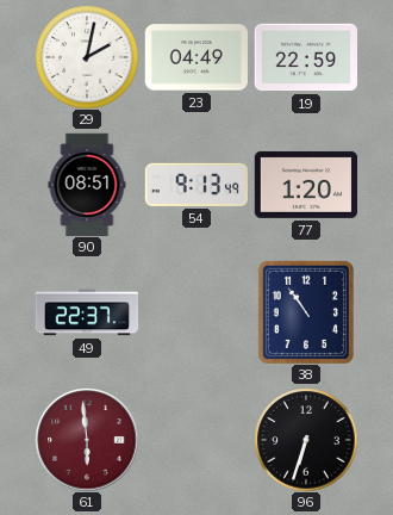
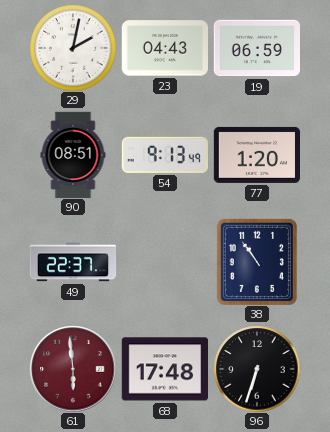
23: 04:49 -> 04:43
19: 22:59 -> 06:59
68: none -> 17:48
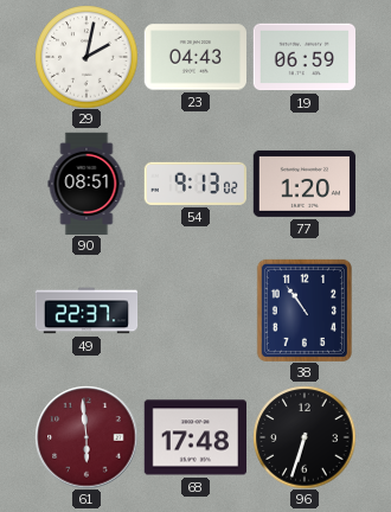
54: 9:13:49 -> 9:13:02
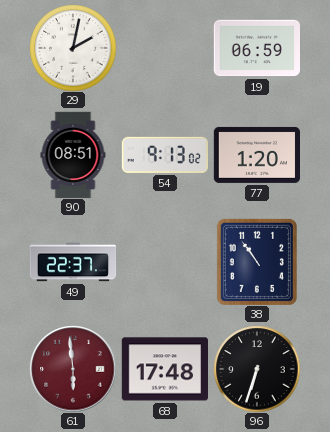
23: 04:43 -> none
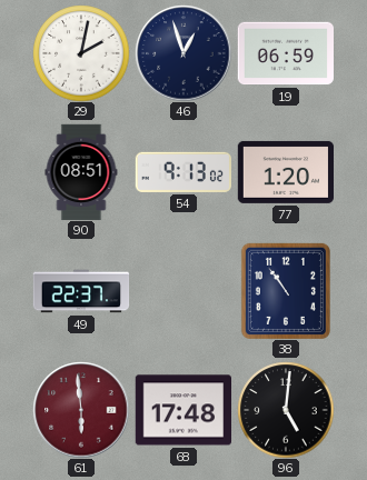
46: none -> 12:57
96: 6:33 -> 5:01
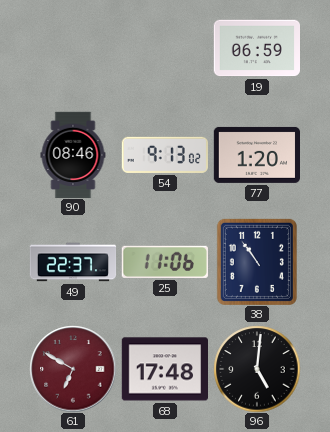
29: 2:02 -> none
46: 12:57 -> none
90: 08:51 -> 08:46
25: none -> 11:06
61: 5:59 -> 6:50
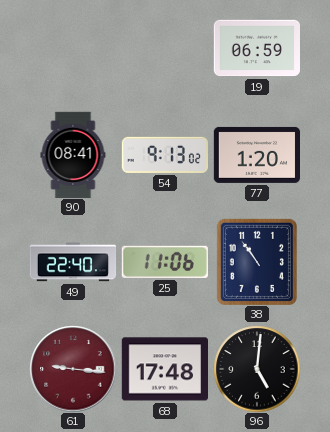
90: 08:46 -> 08:41
49: 22:37 -> 22:40
61: 6:50 -> 9:16
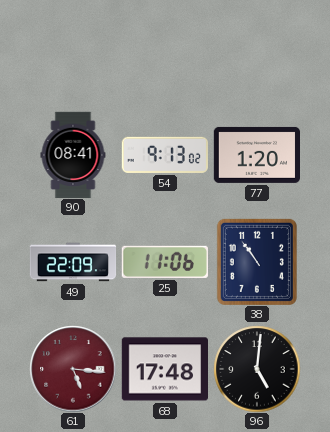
19: 06:59 -> none
49: 22:40 -> 22:09
61: 9:16 -> 5:16
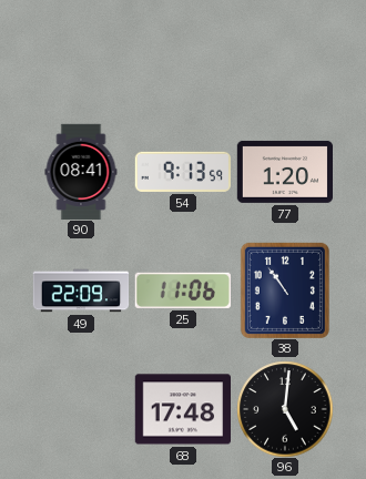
54: 9:13:02 -> 9:13:59
61: 5:16 -> none
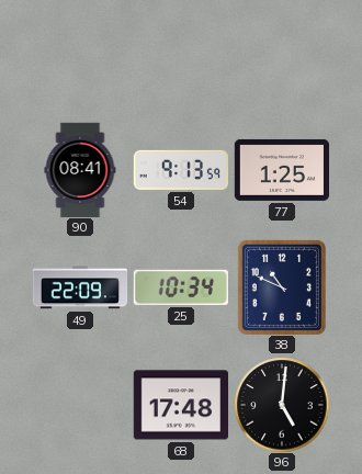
77: 1:20 -> 1:25
25: 11:06 -> 10:34
38: 10:54 -> 10:49
